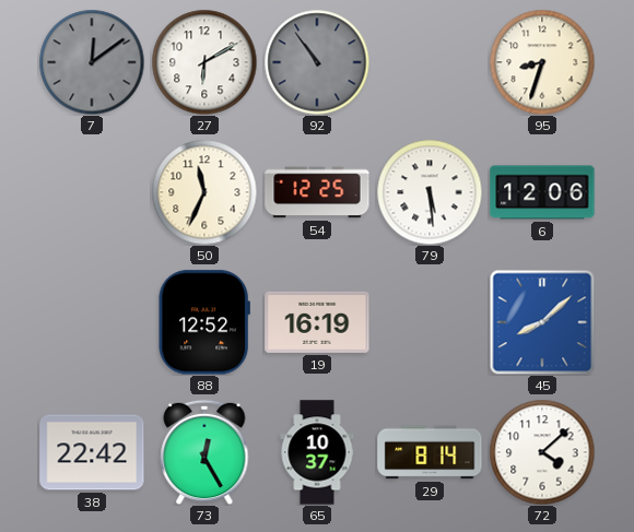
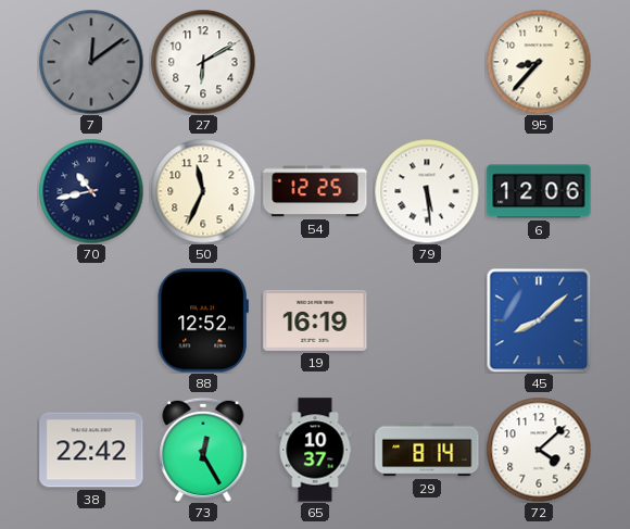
92: 10:54 -> none
95: 8:33 -> 8:37
70: none -> 10:43
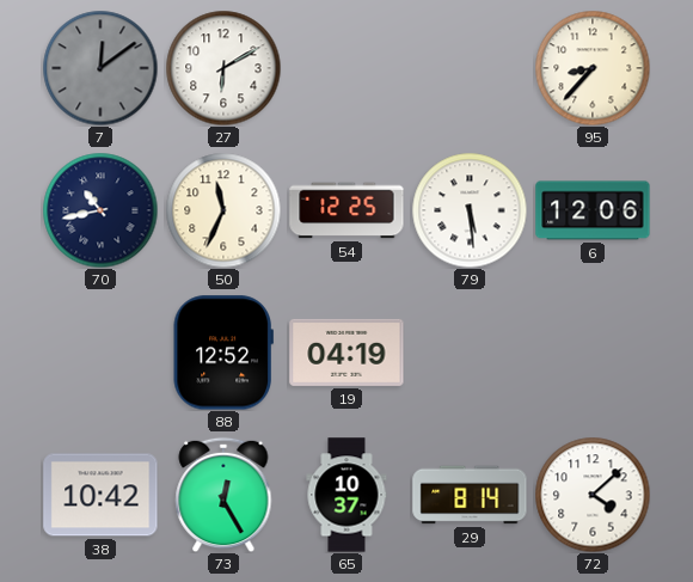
19: 16:19 -> 04:19
45: 8:08 -> none
38: 22:42 -> 10:42
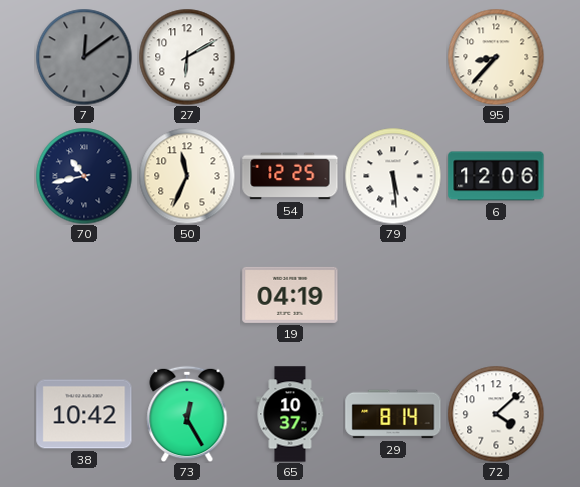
88: 12:52 -> none
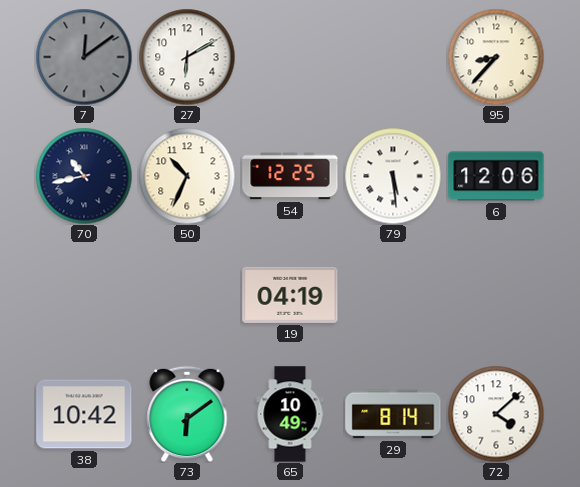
50: 11:34 -> 10:34
73: 12:25 -> 6:09
65: 10:37 -> 10:49
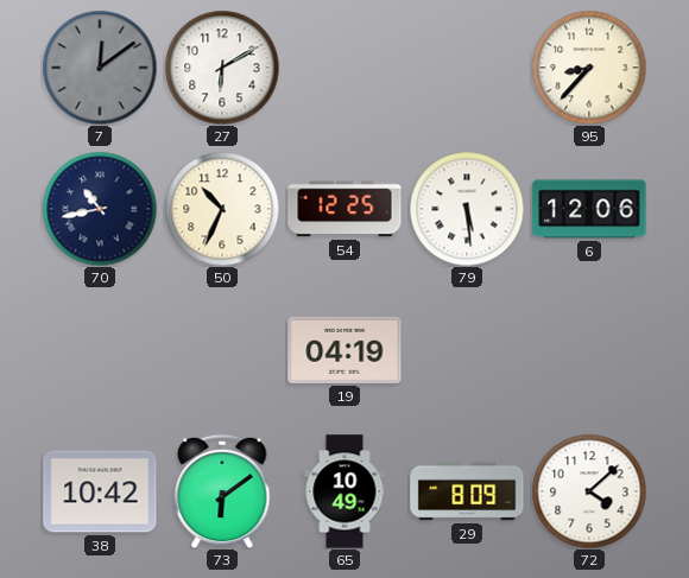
29: 8:14 -> 8:09
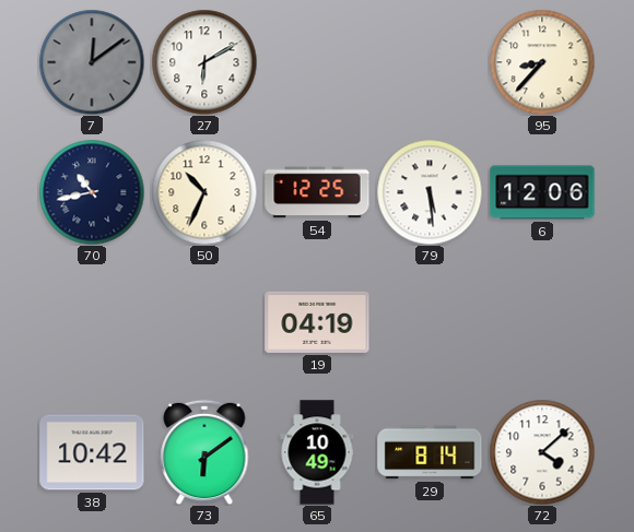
29: 8:09 -> 8:14
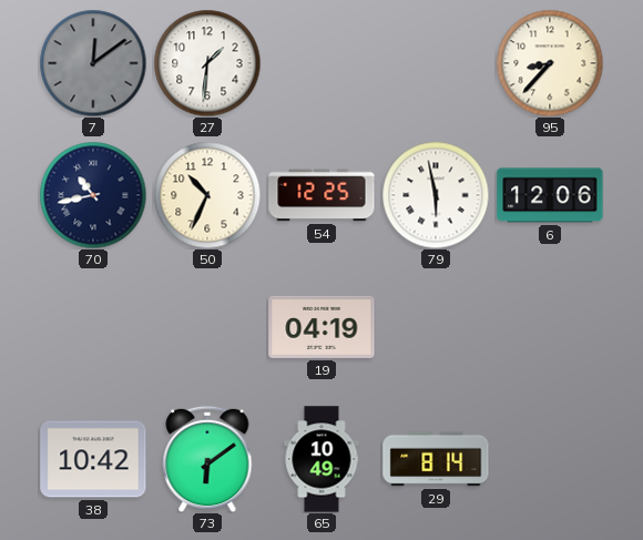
27: 6:10 -> 1:31
79: 5:29 -> 5:58
72: 4:08 -> none
